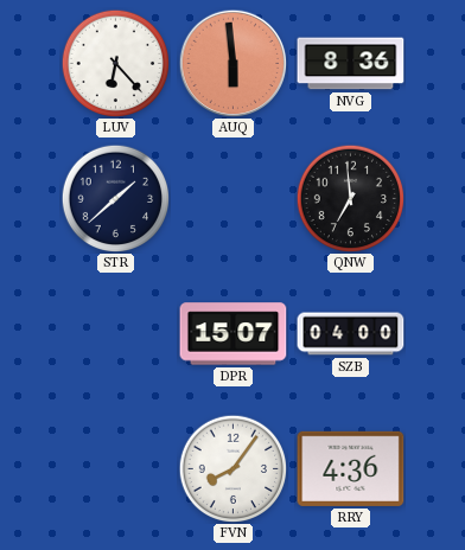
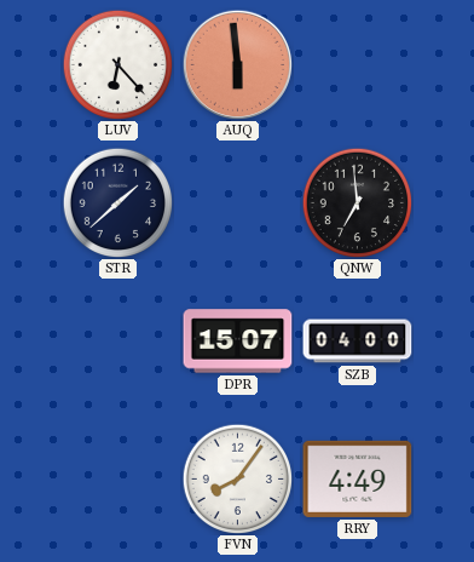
NVG: 8:36 -> none
RRY: 4:36 -> 4:49
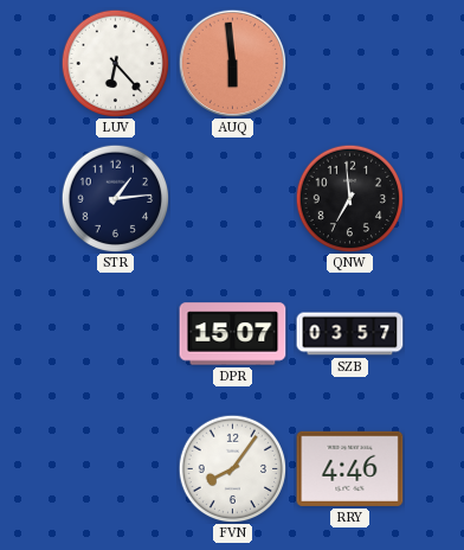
STR: 1:38 -> 1:14
SZB: 04:00 -> 03:57
RRY: 4:49 -> 4:46
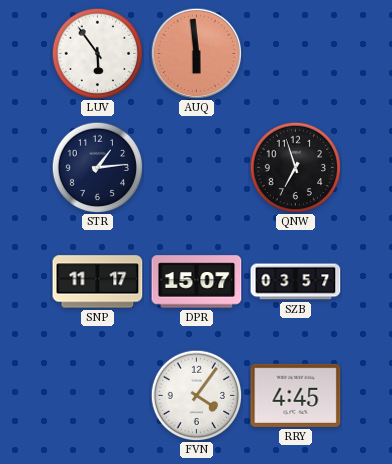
LUV: 6:23 -> 5:54
QNW: 6:59 -> 6:57
SNP: none -> 11:17
FVN: 8:06 -> 4:06
RRY: 4:46 -> 4:45
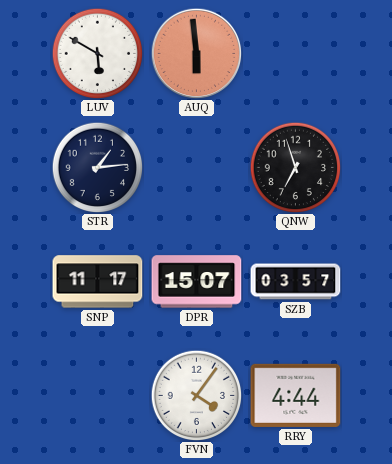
LUV: 5:54 -> 5:50
RRY: 4:45 -> 4:44
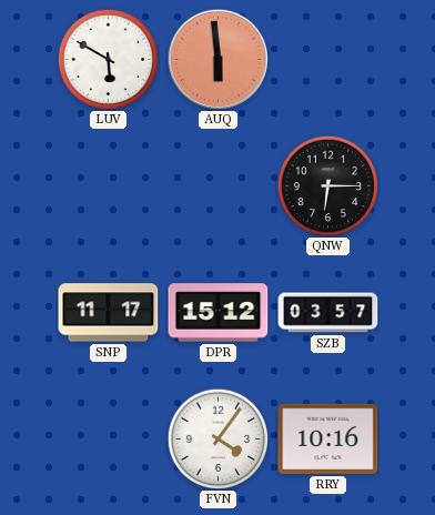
STR: 1:14 -> none
QNW: 6:57 -> 6:15
DPR: 15:07 -> 15:12
RRY: 4:44 -> 10:16
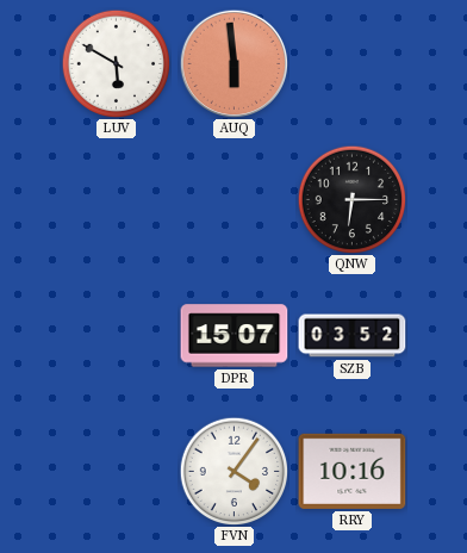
SNP: 11:17 -> none
DPR: 15:12 -> 15:07
SZB: 03:57 -> 03:52
